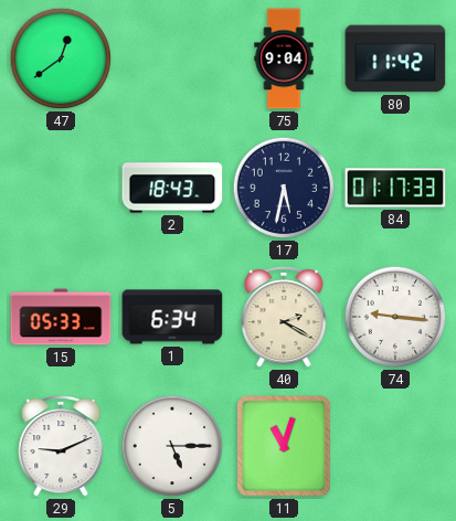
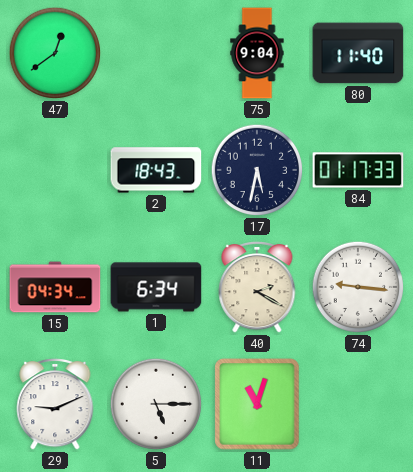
80: 11:42 -> 11:40
15: 05:33 -> 04:34
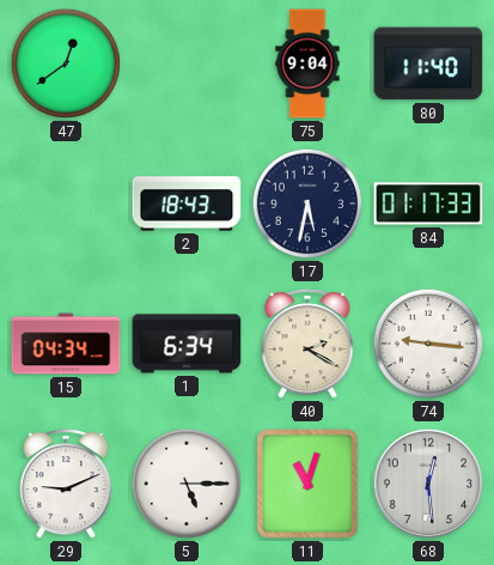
68: none -> 12:29
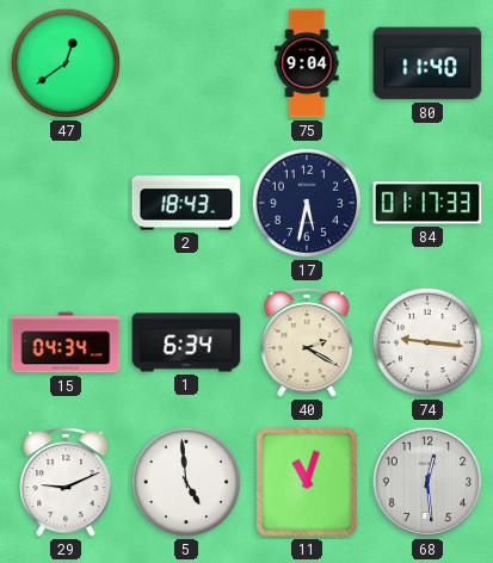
5: 5:15 -> 4:59
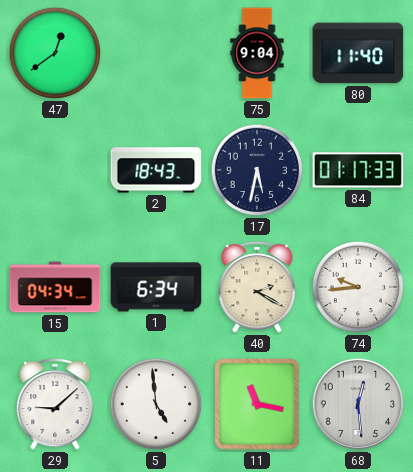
74: 9:16 -> 9:44
29: 9:11 -> 9:08
11: 11:03 -> 11:17
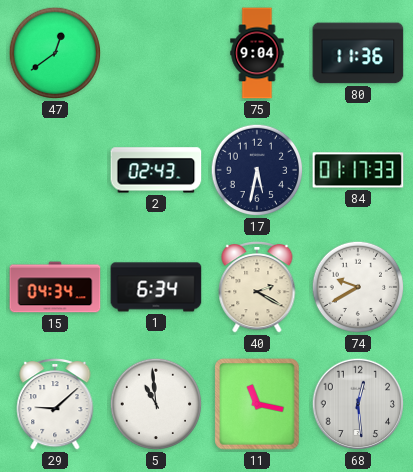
80: 11:40 -> 11:36
2: 18:43 -> 02:43
74: 9:44 -> 9:40
5: 4:59 -> 10:59
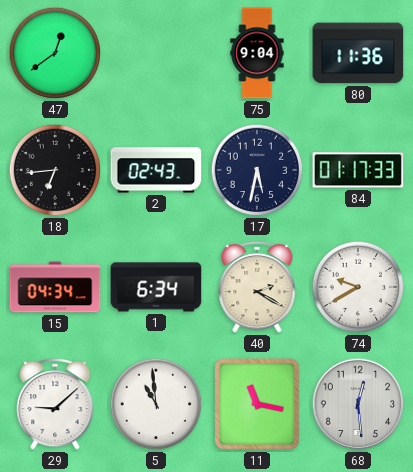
18: none -> 6:44
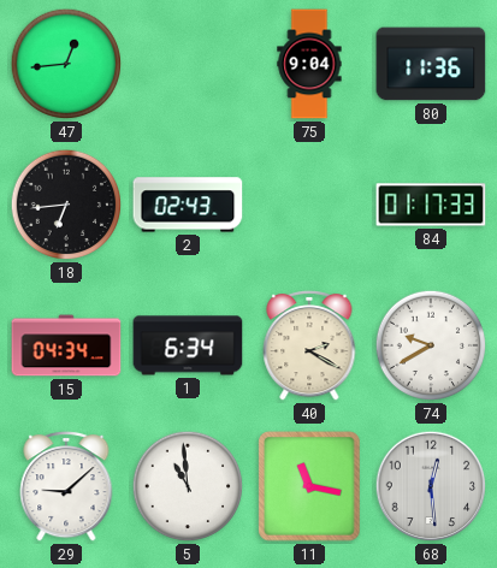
47: 12:39 -> 12:44
17: 5:32 -> none
